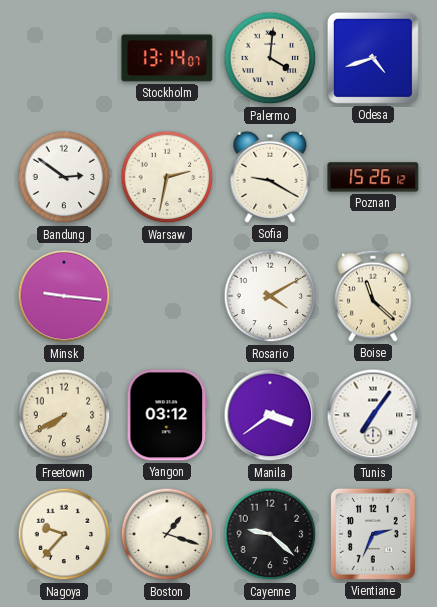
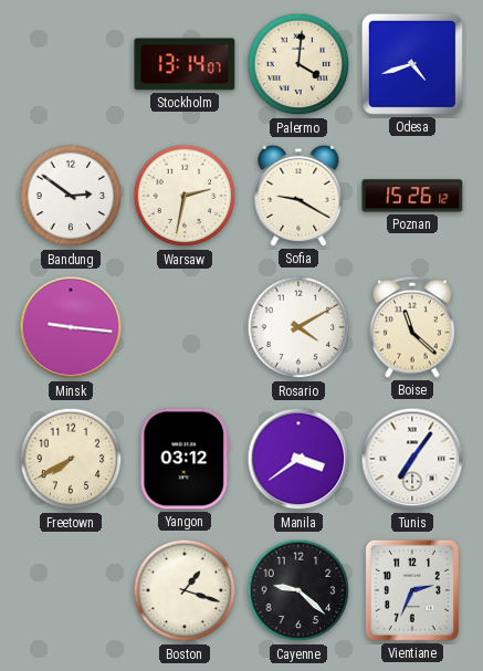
Nagoya: 9:37 -> none
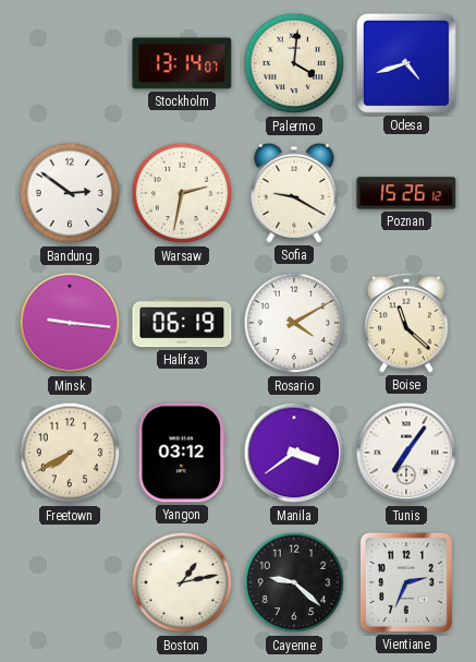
Halifax: none -> 06:19
Boston: 1:18 -> 1:13
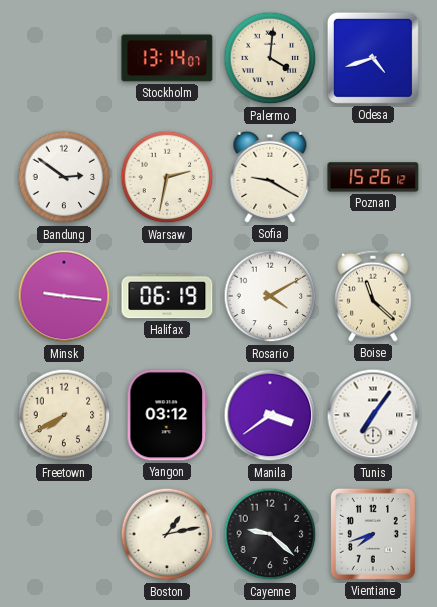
Vientiane: 2:34 -> 7:42
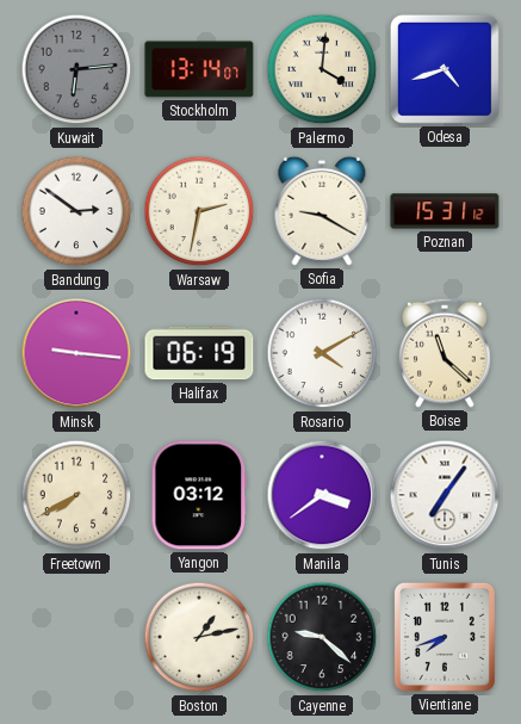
Kuwait: none -> 6:14
Poznan: 15:26 -> 15:31
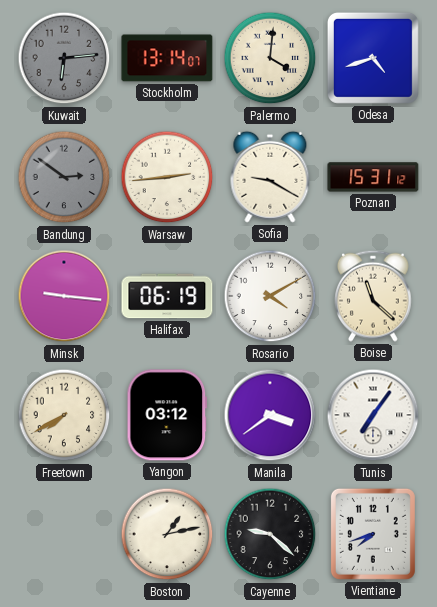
Bandung dial: white -> grey
Warsaw: 2:32 -> 2:44
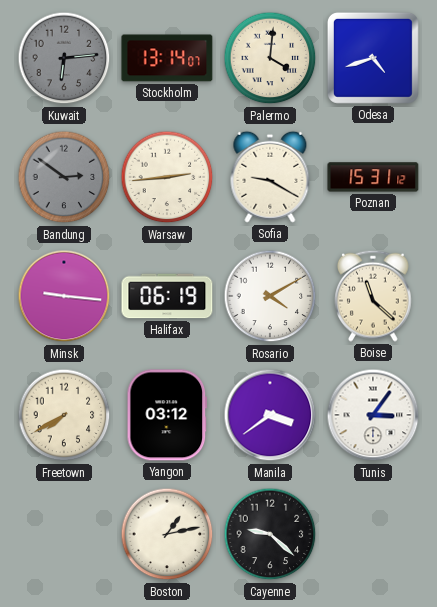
Tunis: 7:06 -> 3:06
Vientiane: 7:42 -> none
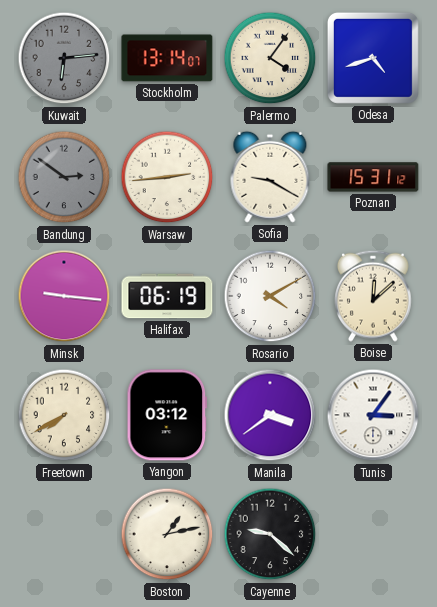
Palermo: 4:01 -> 4:06
Boise: 11:22 -> 12:08
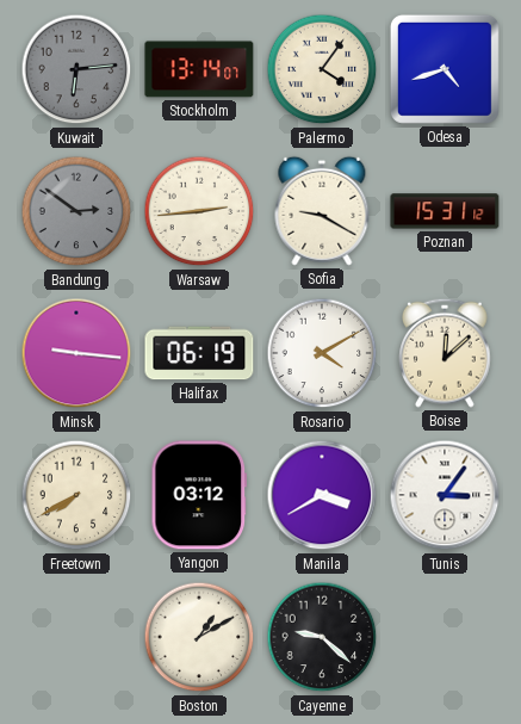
Manila: 3:39 -> 3:40
Boston: 1:13 -> 1:10
